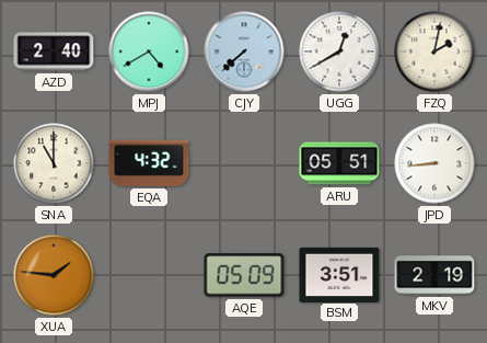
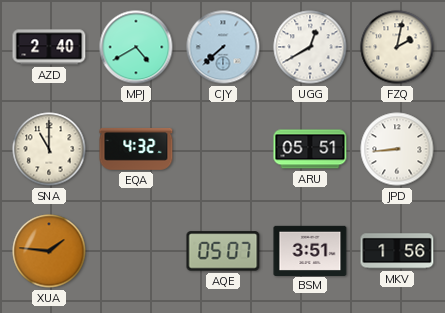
AQE: 05:09 -> 05:07
MKV: 2:19 -> 1:56
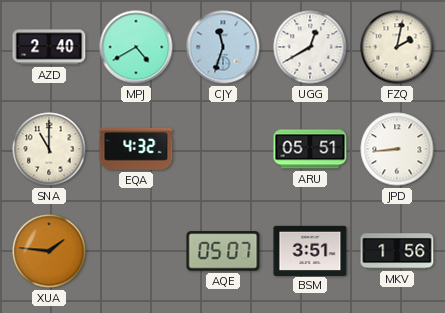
CJY: 7:38 -> 11:33
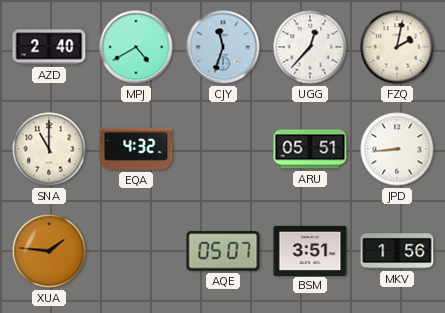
UGG: 12:40 -> 12:37
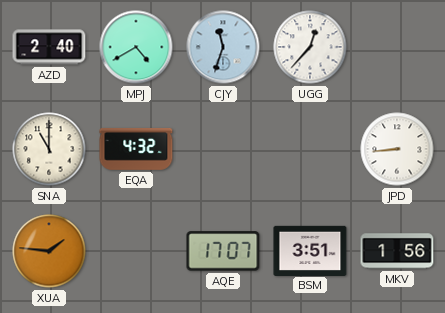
FZQ: 2:02 -> none
ARU: 05:51 -> none
AQE: 05:07 -> 17:07
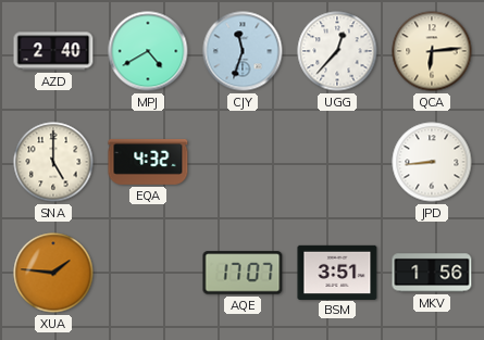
QCA: none -> 6:14
SNA: 11:00 -> 5:00
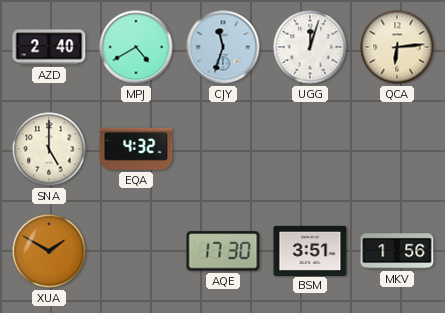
UGG: 12:37 -> 12:03
JPD: 8:44 -> none
XUA: 1:46 -> 1:50
AQE: 17:07 -> 17:30
